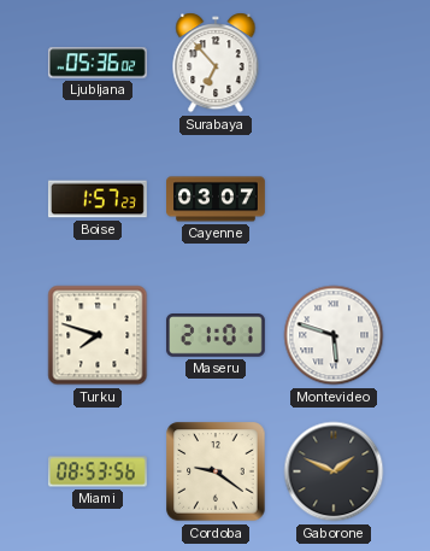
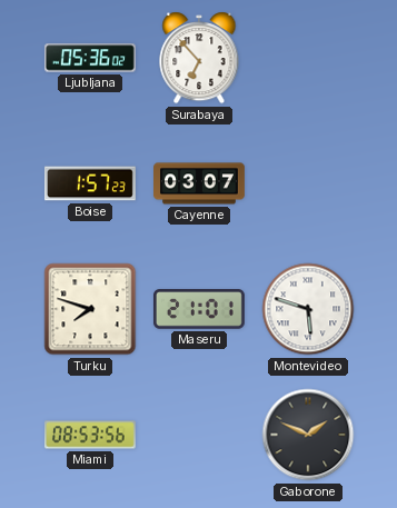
Cordoba: 9:21 -> none
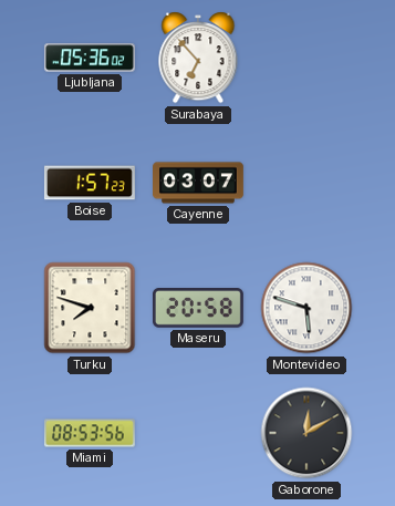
Maseru: 21:01 -> 20:58
Gaborone: 1:49 -> 12:10
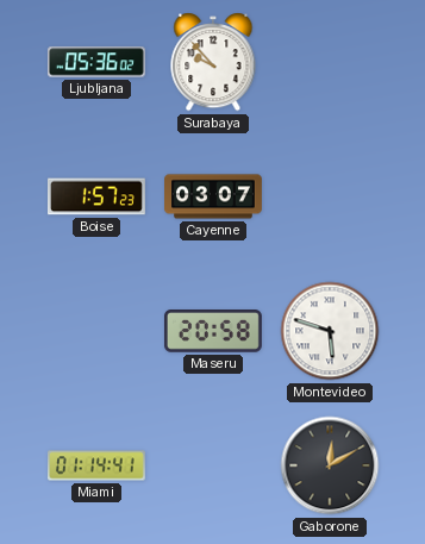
Surabaya: 6:53 -> 9:53
Turku: 7:48 -> none
Miami: 08:53 -> 01:14
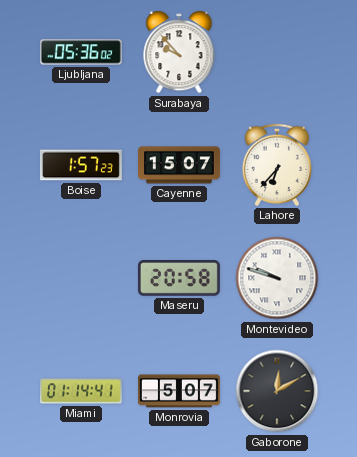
Cayenne: 03:07 -> 15:07
Lahore: none -> 6:37
Montevideo: 5:48 -> 9:48
Monrovia: none -> 5:07
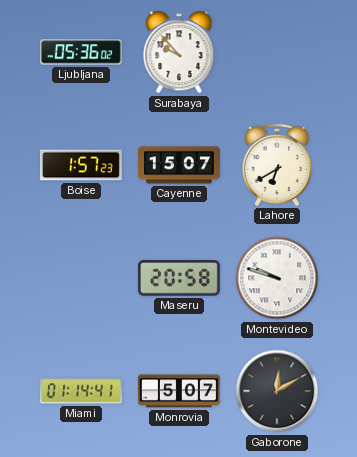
Lahore: 6:37 -> 6:40
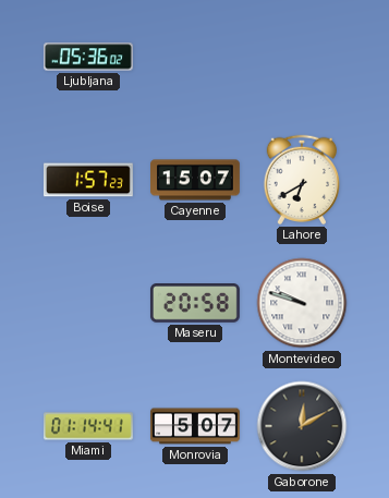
Surabaya: 9:53 -> none
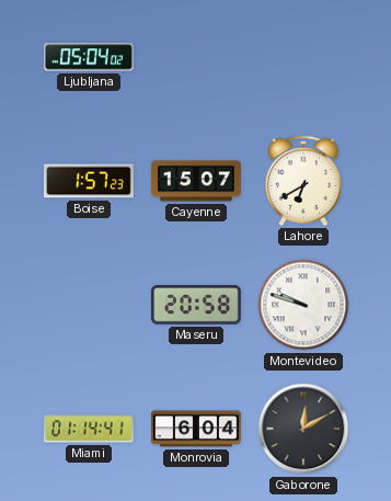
Ljubljana: 05:36 -> 05:04
Monrovia: 5:07 -> 6:04
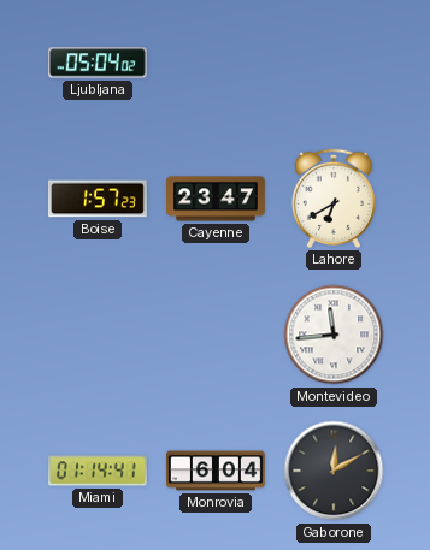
Cayenne: 15:07 -> 23:47
Maseru: 20:58 -> none
Montevideo: 9:48 -> 11:44
